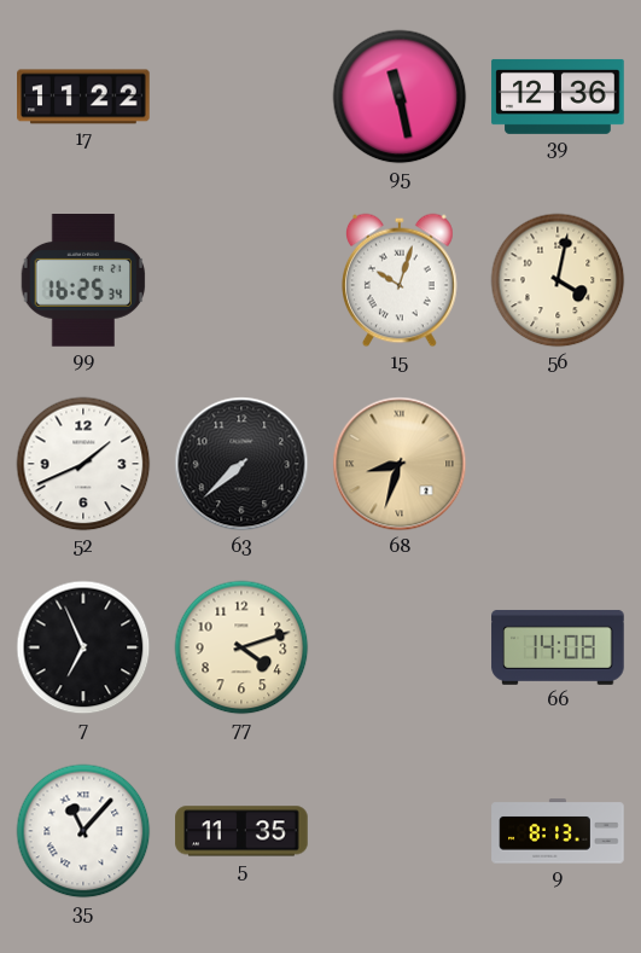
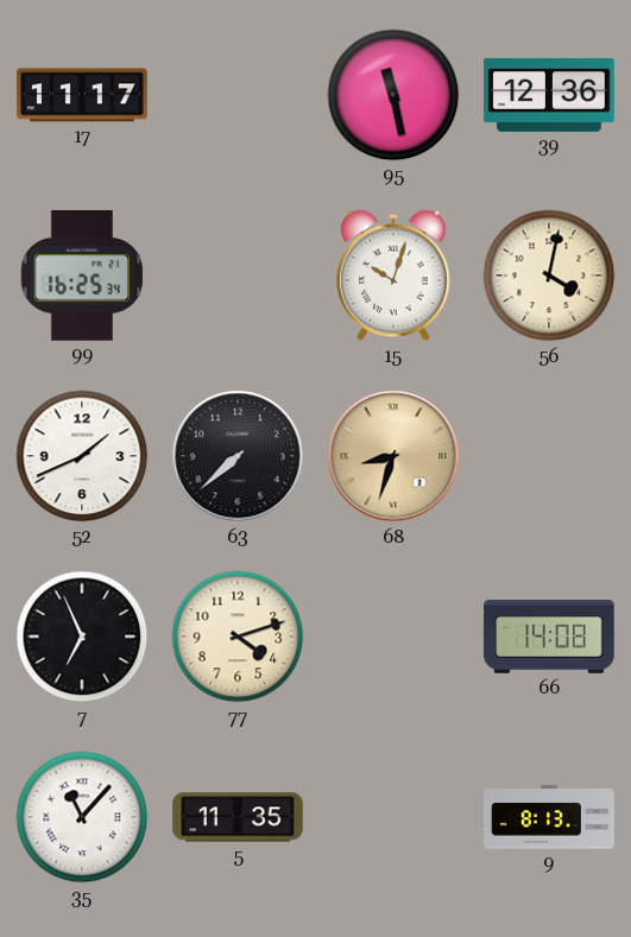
17: 11:22 -> 11:17
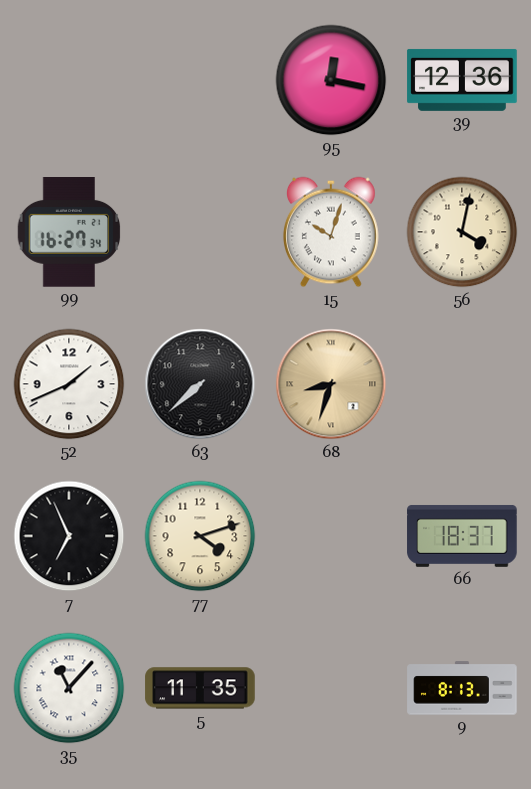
17: 11:17 -> none
95: 11:28 -> 12:17
99: 16:25 -> 16:27
66: 14:08 -> 18:37
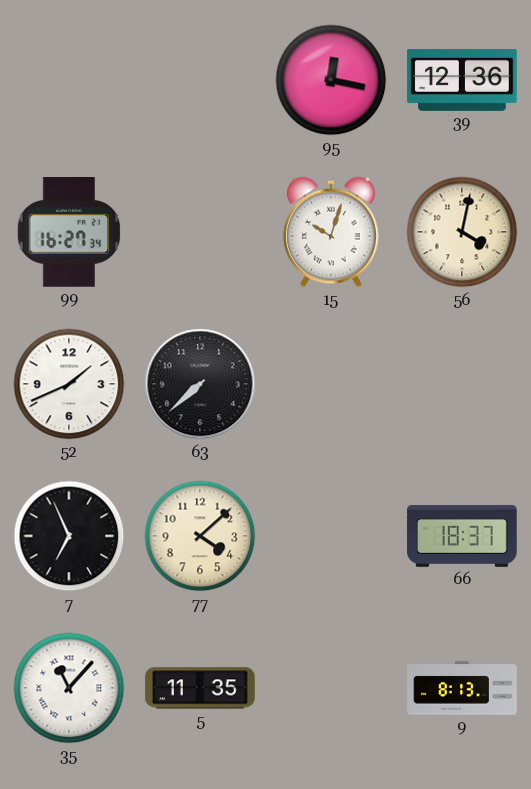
68: 8:33 -> none
77: 4:12 -> 4:08
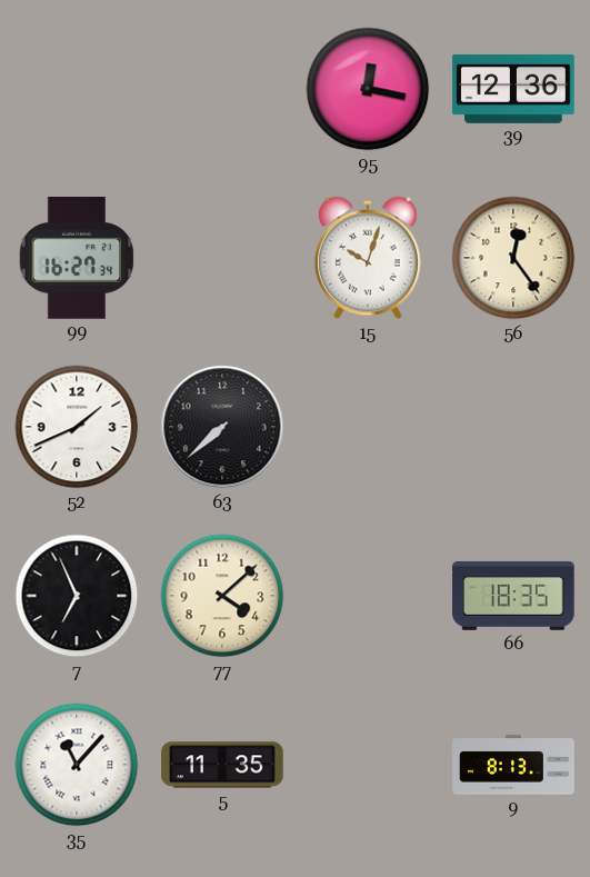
56: 4:02 -> 12:24
66: 18:37 -> 18:35
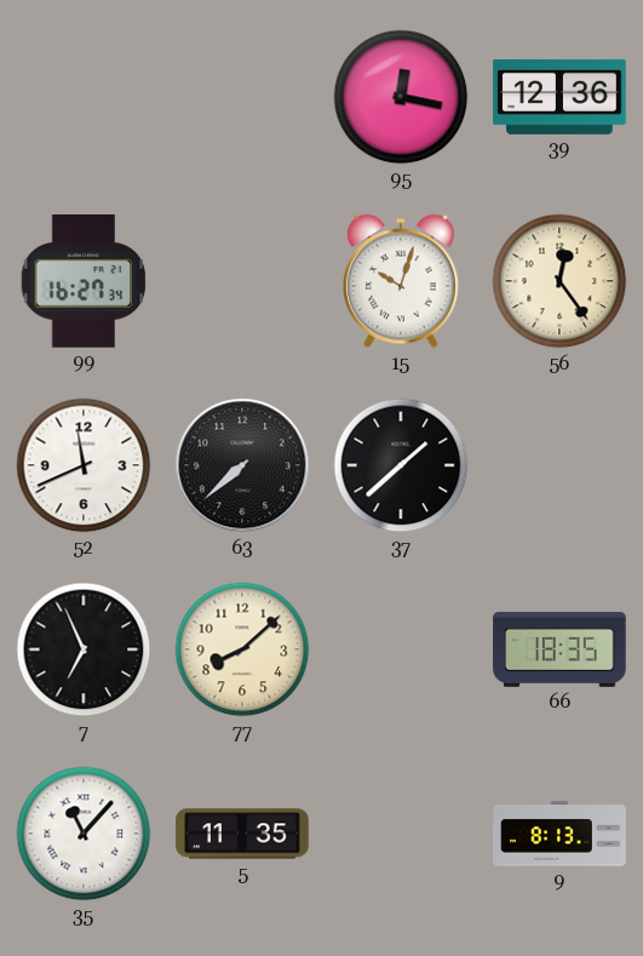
52: 1:41 -> 11:41
37: none -> 1:38
77: 4:08 -> 8:08
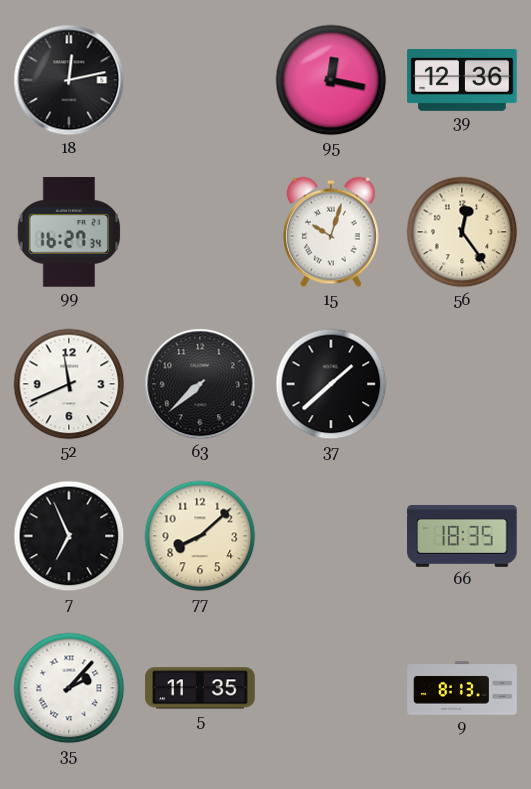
18: none -> 12:13
35: 11:07 -> 2:07
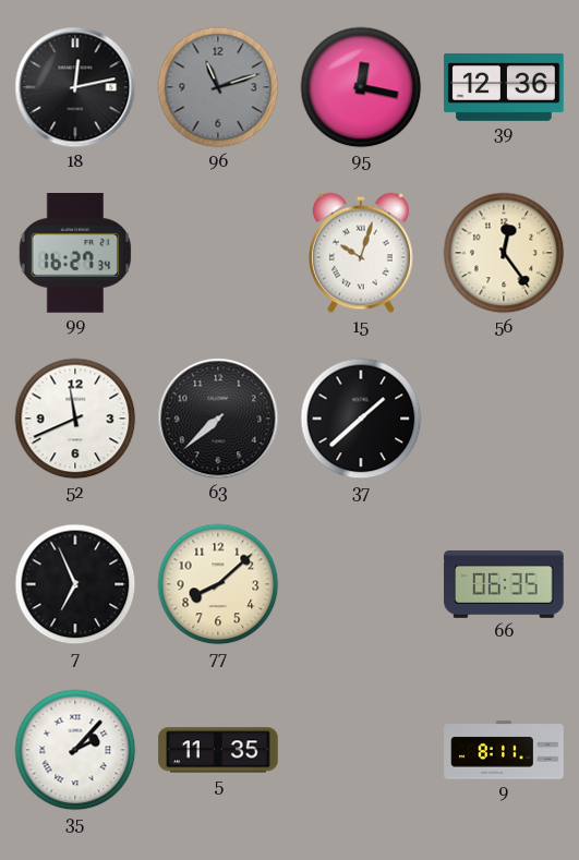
96: none -> 11:12
66: 18:35 -> 06:35
9: 8:13 -> 8:11
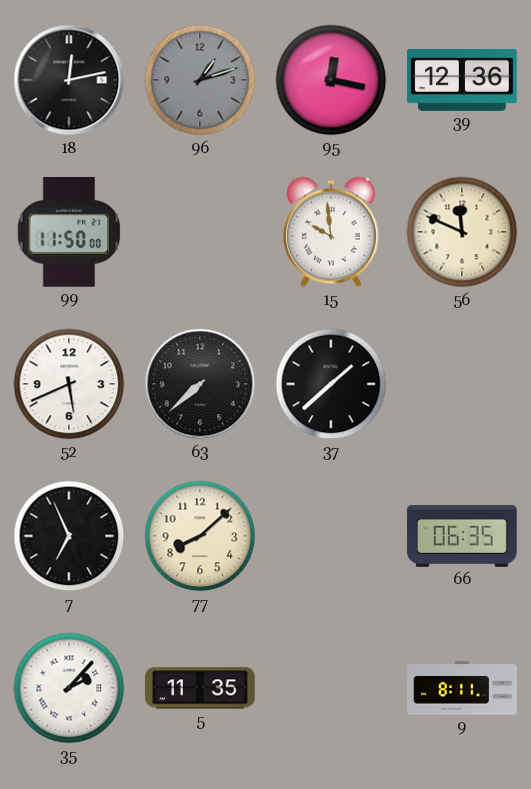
96: 11:12 -> 1:12
99: 16:27 -> 11:50
15: 10:03 -> 9:59
56: 12:24 -> 11:49
52: 11:41 -> 5:41
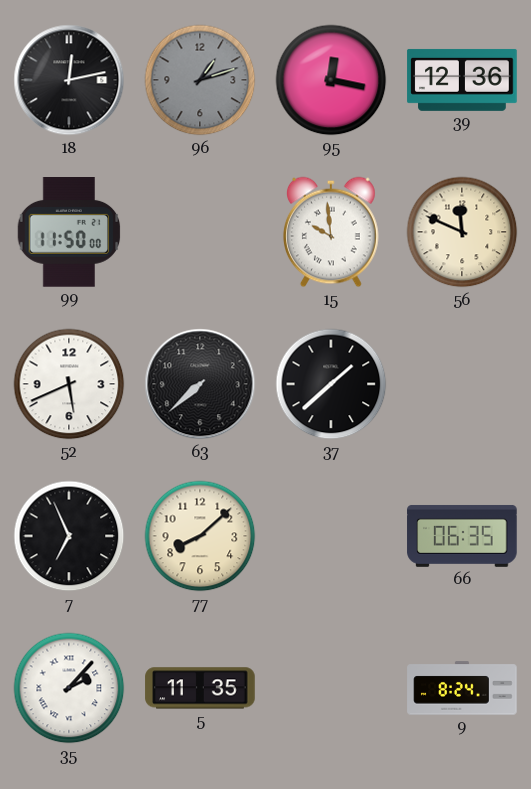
9: 8:11 -> 8:24
